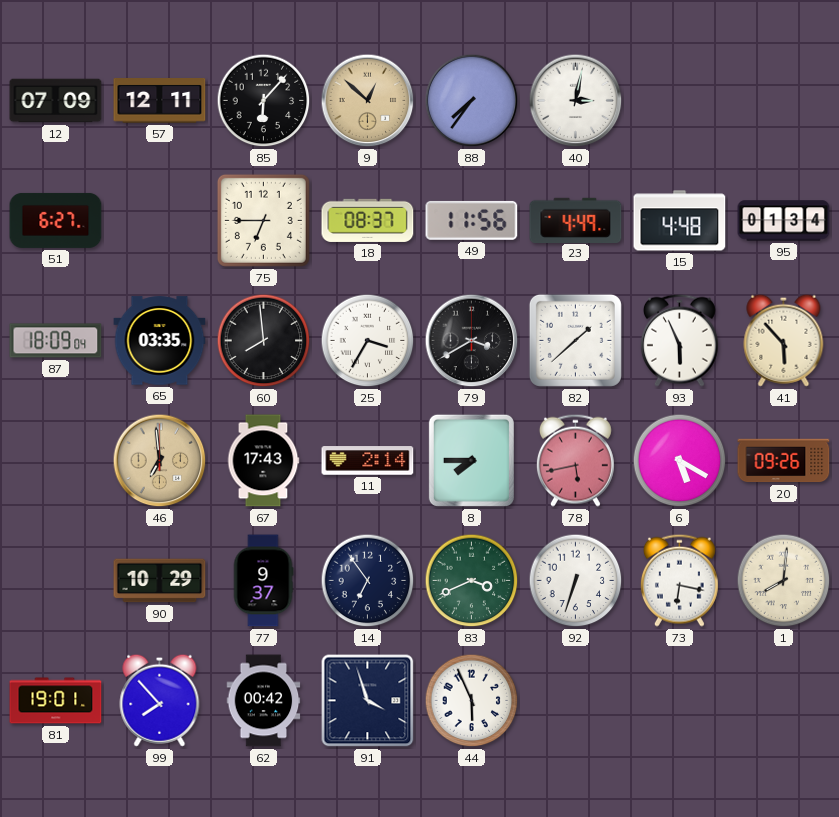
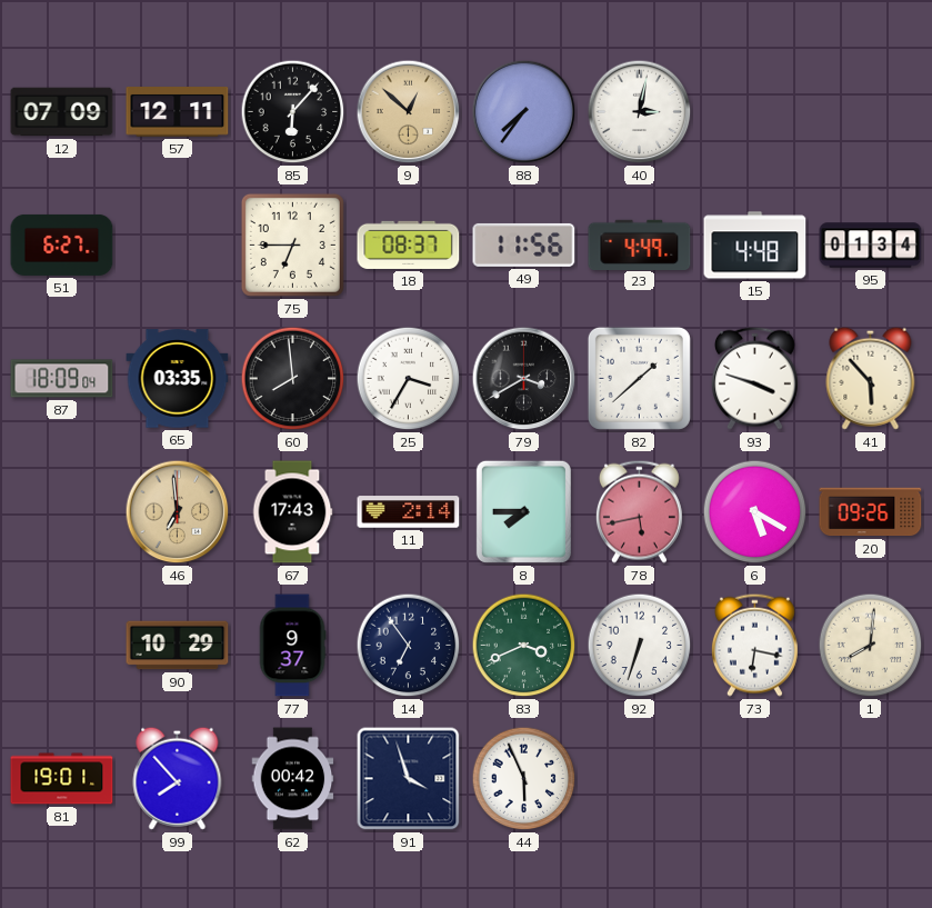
93: 5:56 -> 3:48
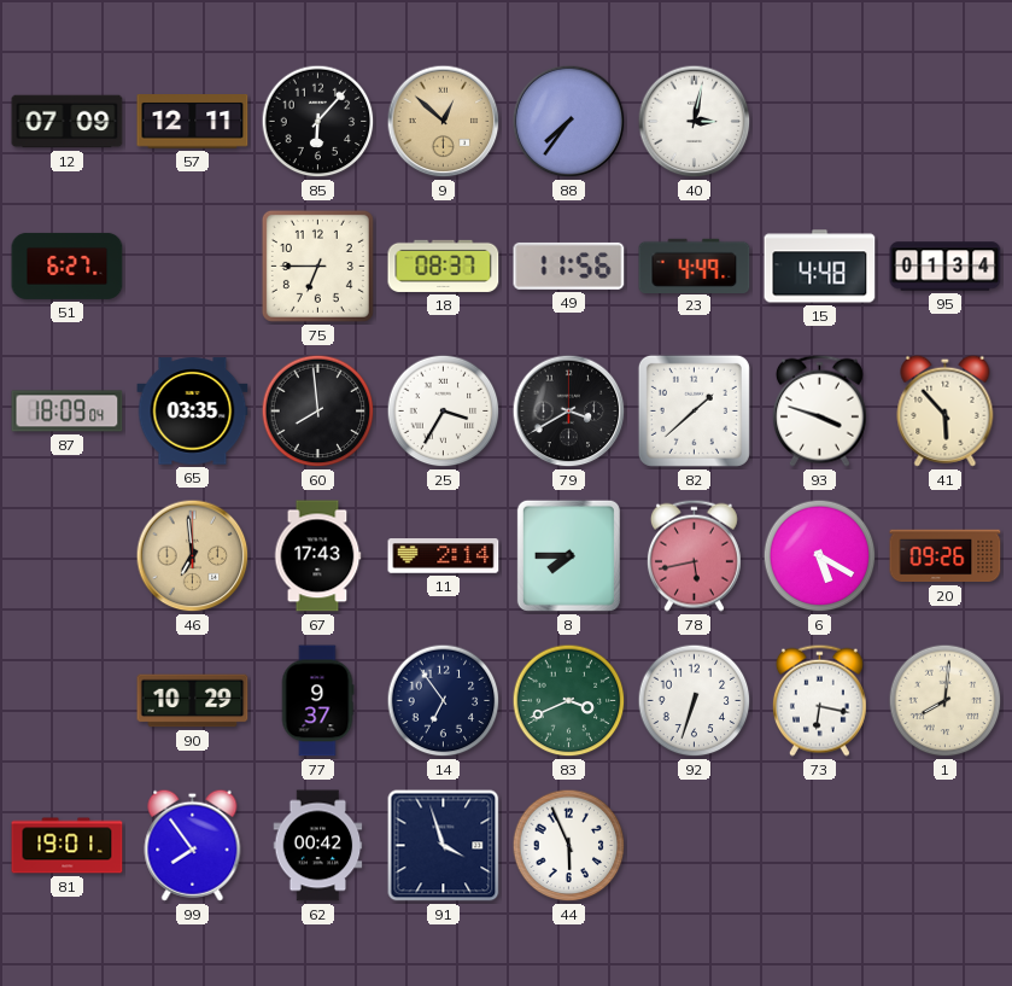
99: 7:53 -> 7:54
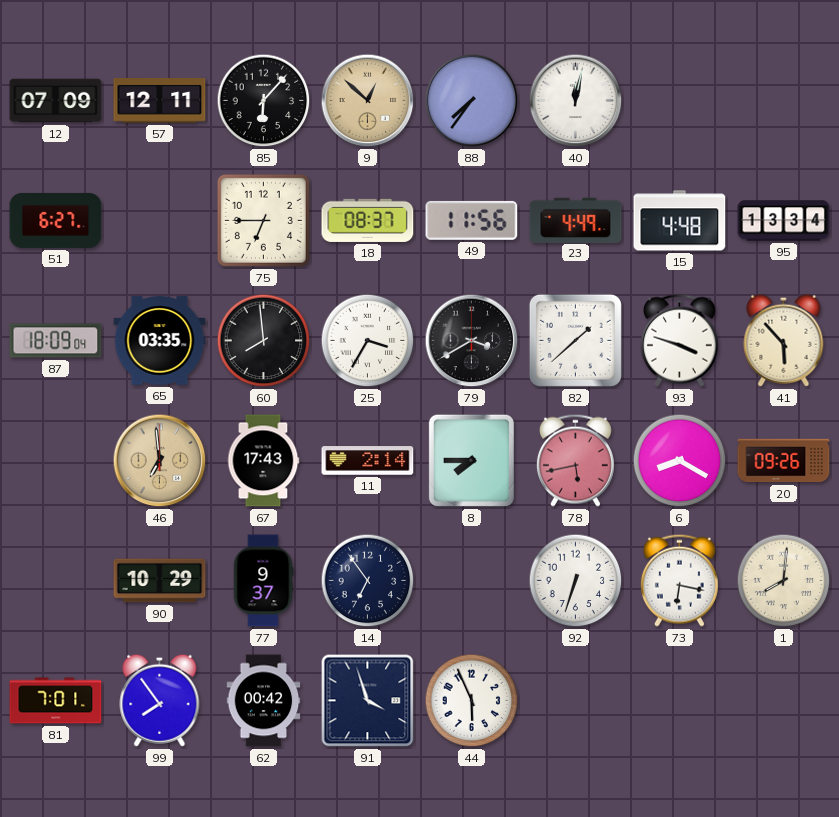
40: 3:02 -> 12:02
95: 01:34 -> 13:34
6: 5:20 -> 8:20
83: 3:41 -> none
81: 19:01 -> 7:01
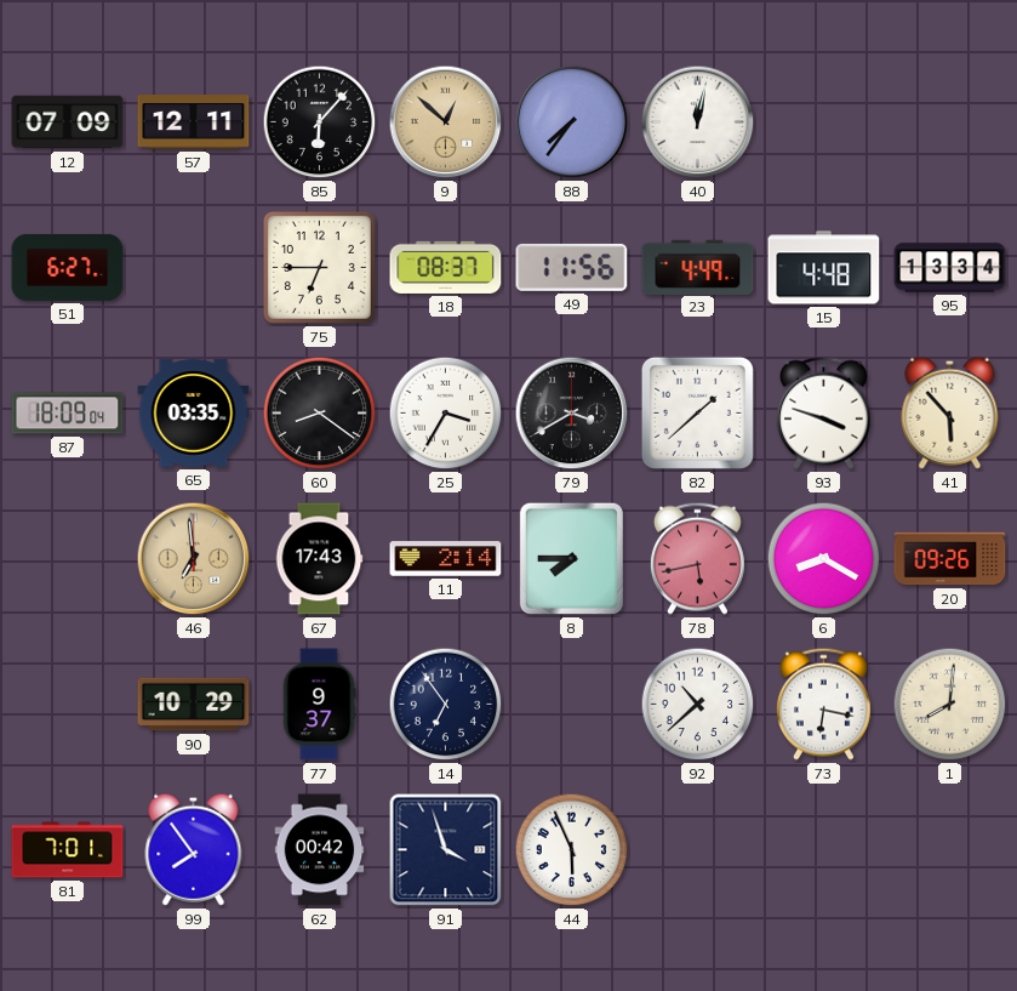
60: 7:59 -> 8:21
92: 6:33 -> 10:38
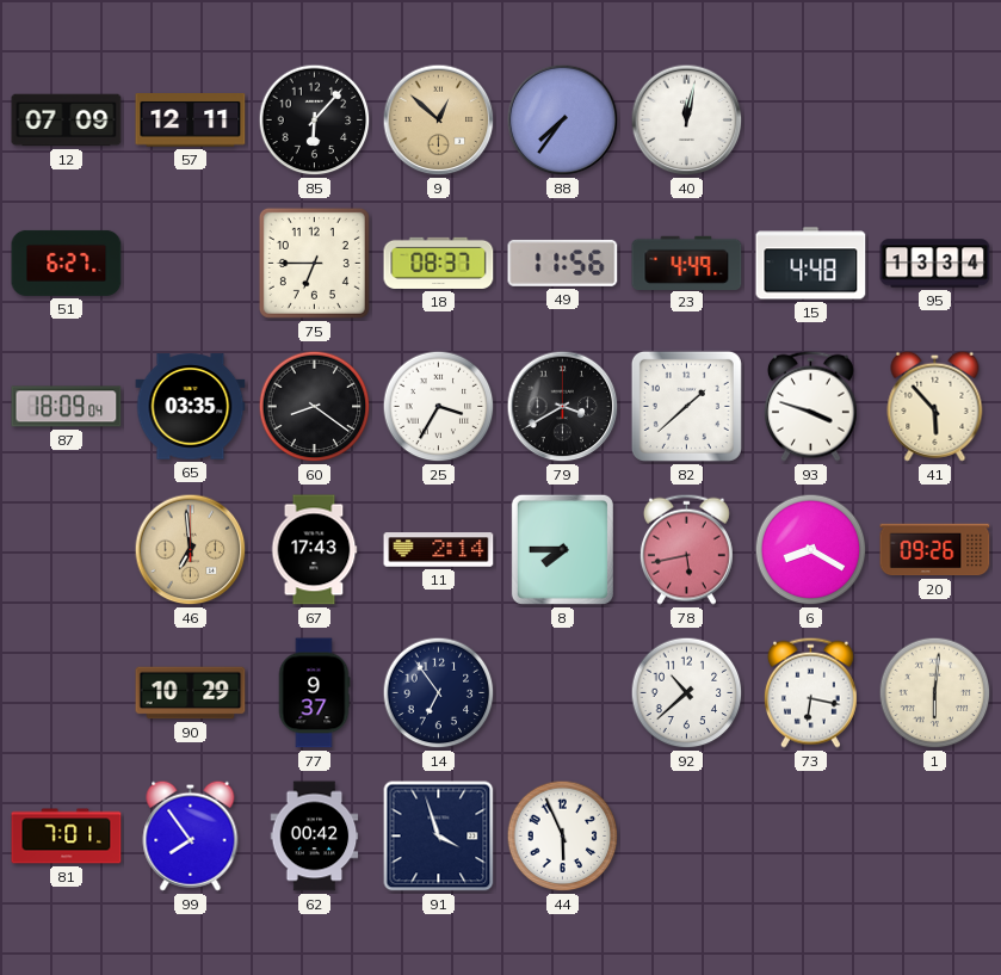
1: 8:01 -> 6:01
